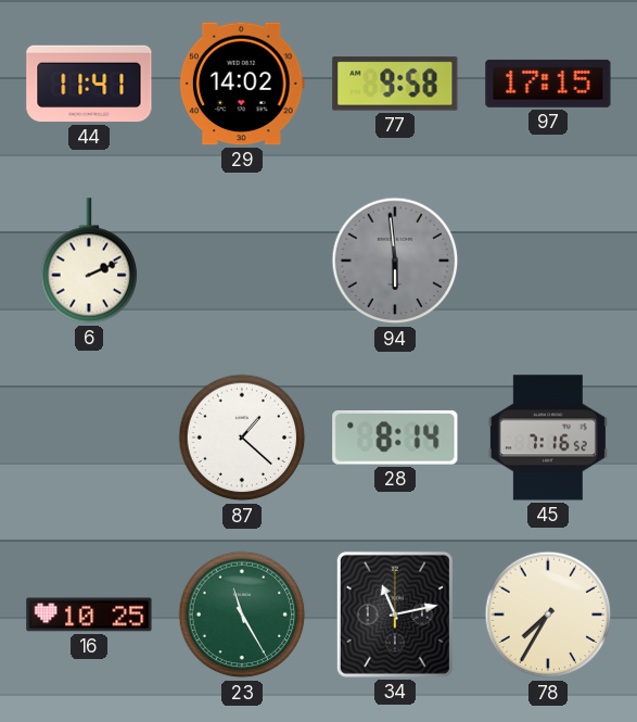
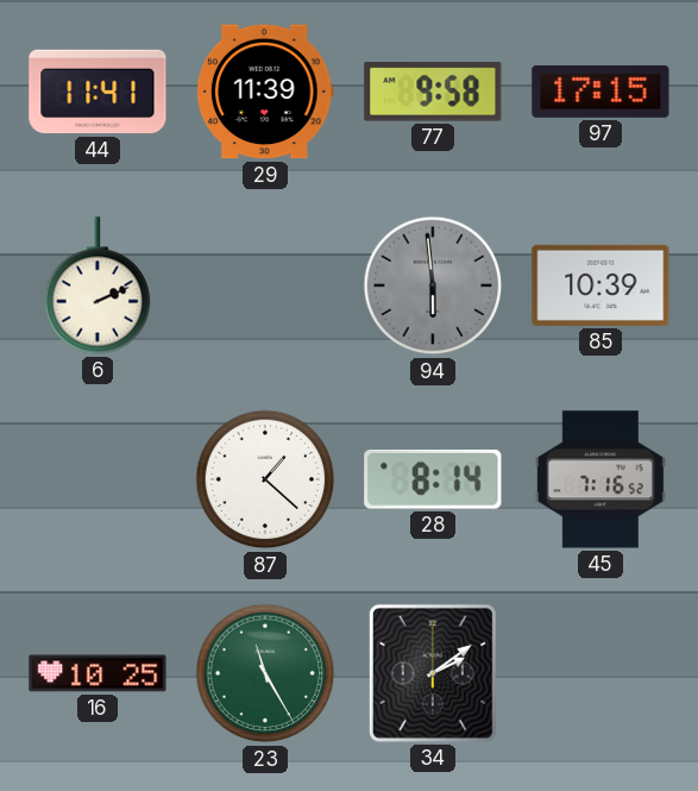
29: 14:02 -> 11:39
85: none -> 10:39
34: 11:13 -> 2:09
78: 7:35 -> none
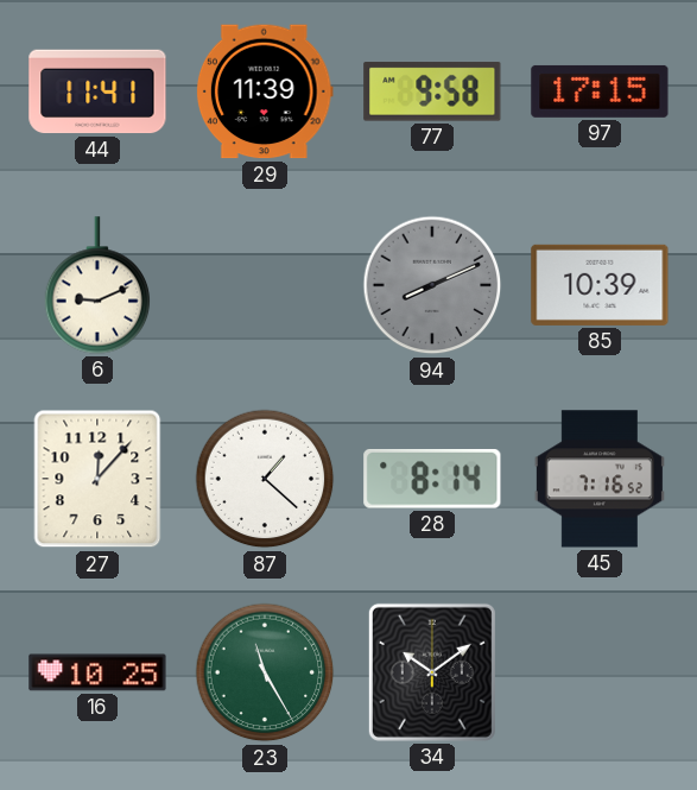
6: 2:11 -> 9:11
94: 5:59 -> 8:11
27: none -> 12:07
34: 2:09 -> 10:09
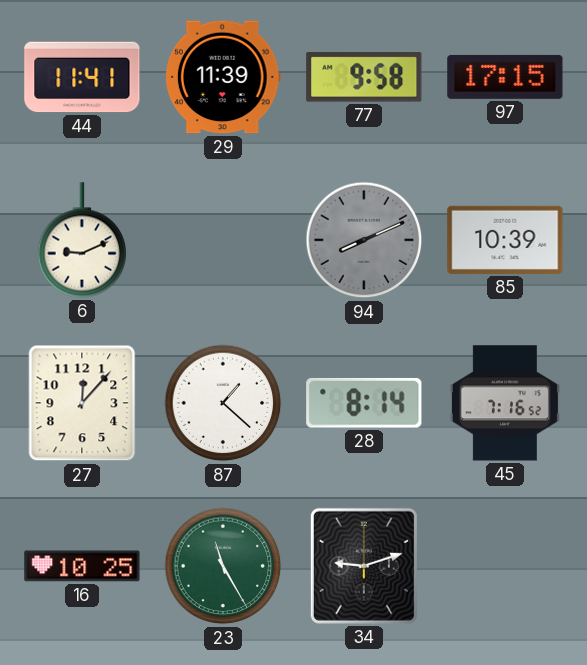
34: 10:09 -> 9:12
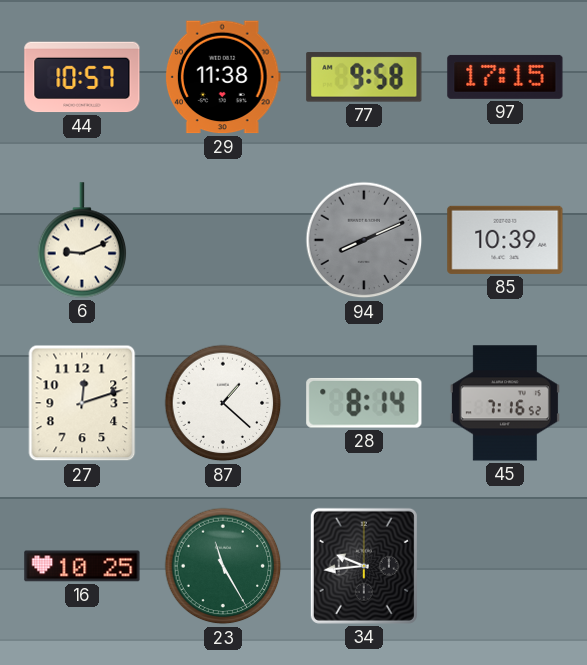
44: 11:41 -> 10:57
29: 11:39 -> 11:38
27: 12:07 -> 12:12
34: 9:12 -> 9:44
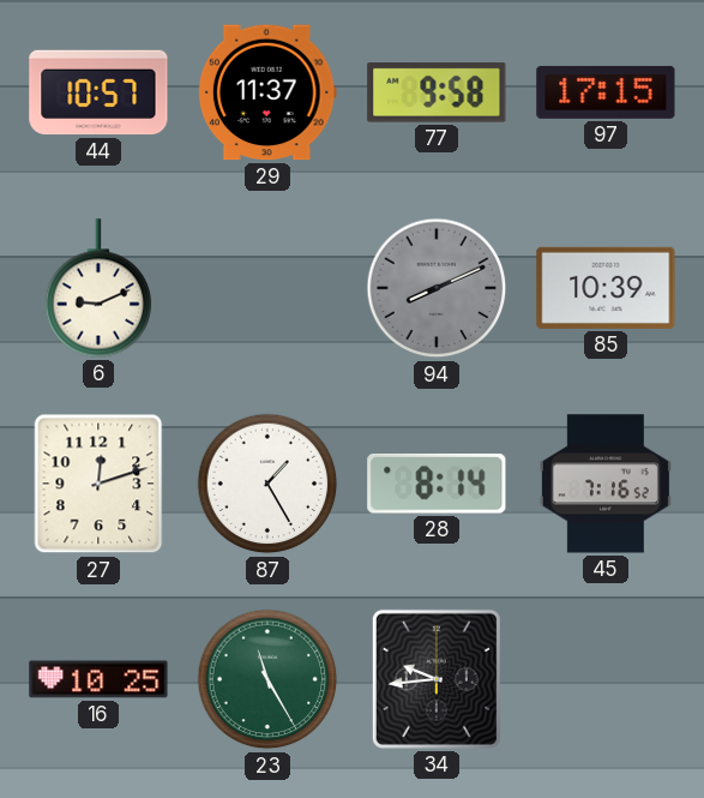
29: 11:38 -> 11:37
87: 1:22 -> 1:25
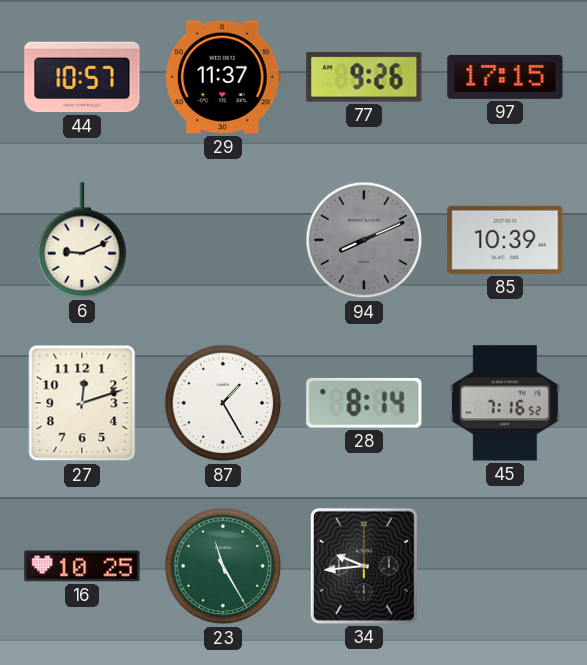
77: 9:58 -> 9:26
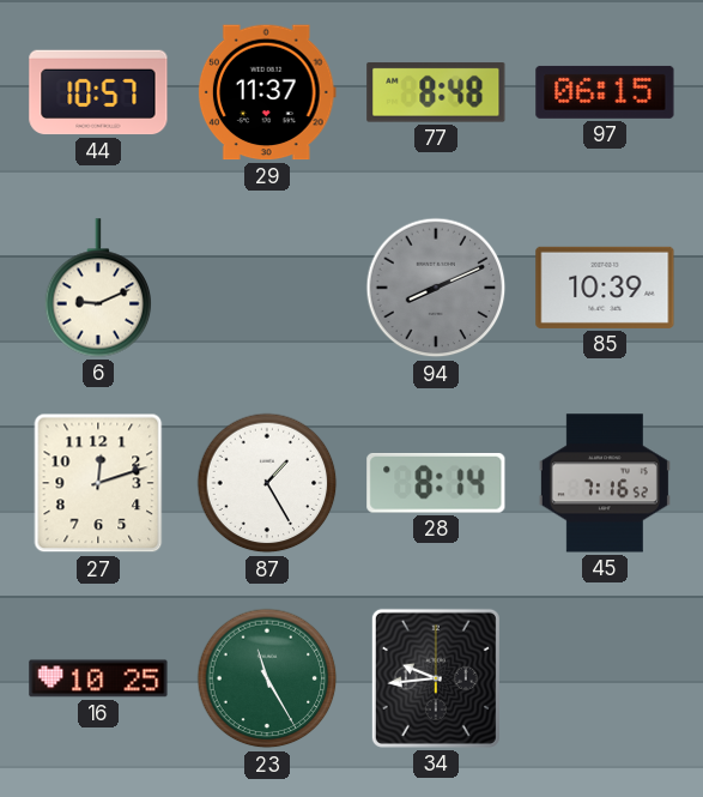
77: 9:26 -> 8:48
97: 17:15 -> 06:15
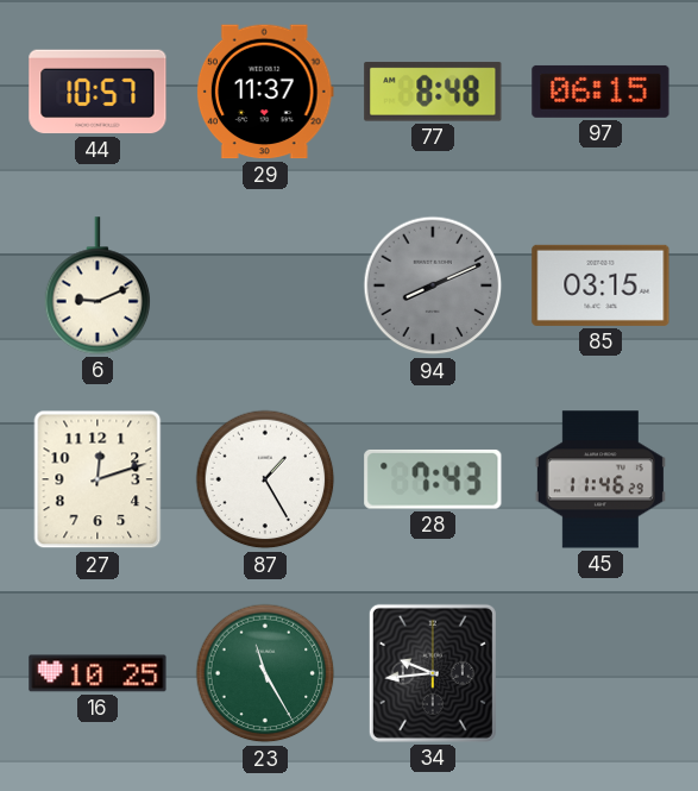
85: 10:39 -> 03:15
28: 8:14 -> 7:43
45: 7:16 -> 11:46
